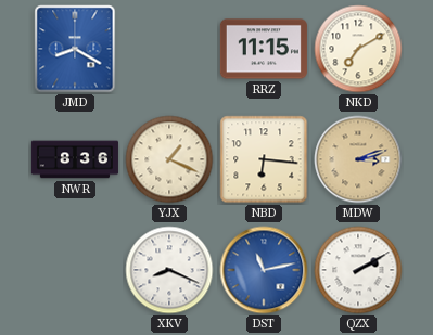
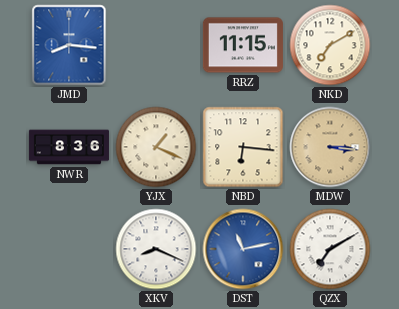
JMD: 8:20 -> 8:16
MDW: 3:12 -> 3:16
QZX: 2:10 -> 7:10
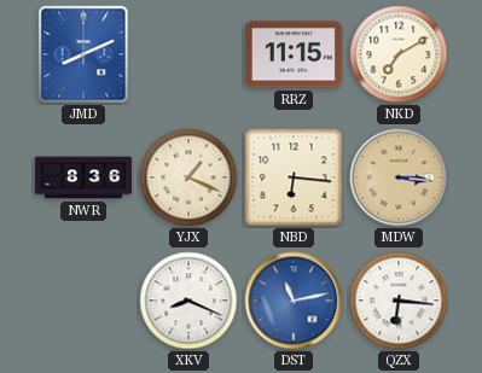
JMD: 8:16 -> 8:11
QZX: 7:10 -> 6:16
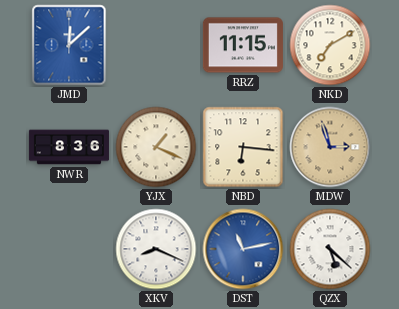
JMD: 8:11 -> 12:08
MDW: 3:16 -> 2:57
QZX: 6:16 -> 5:22
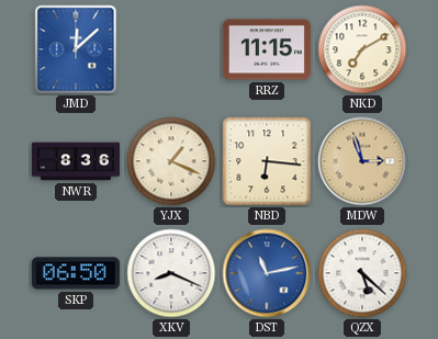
SKP: none -> 06:50
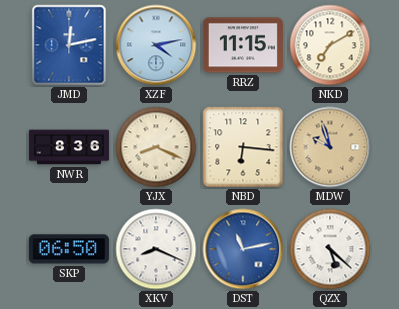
JMD: 12:08 -> 12:13
XZF: none -> 4:13
YJX: 1:19 -> 8:19
MDW: 2:57 -> 9:57
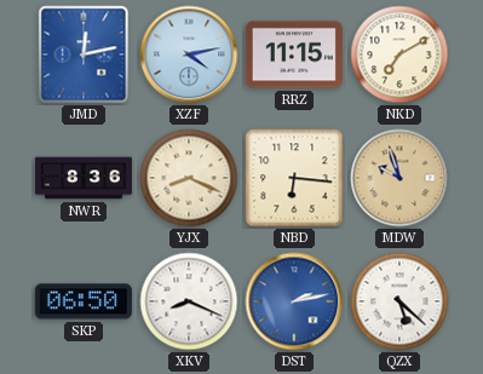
DST: 11:13 -> 2:13
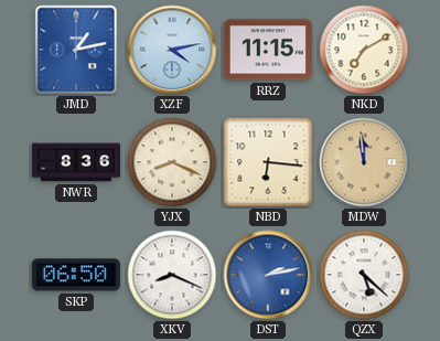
JMD: 12:13 -> 1:13
MDW: 9:57 -> 11:59
